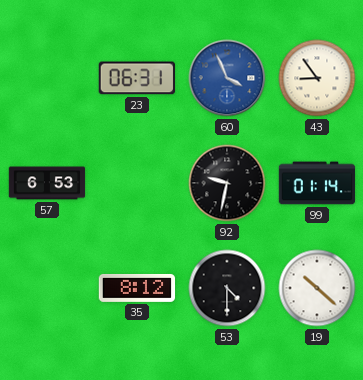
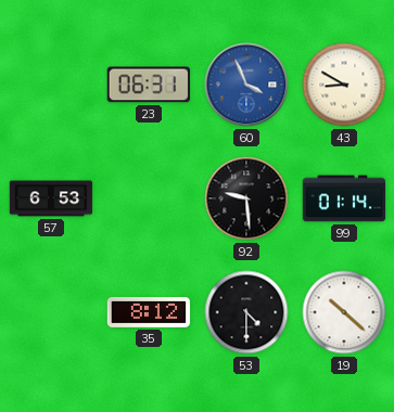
43: 8:54 -> 8:50
92: 9:32 -> 9:29
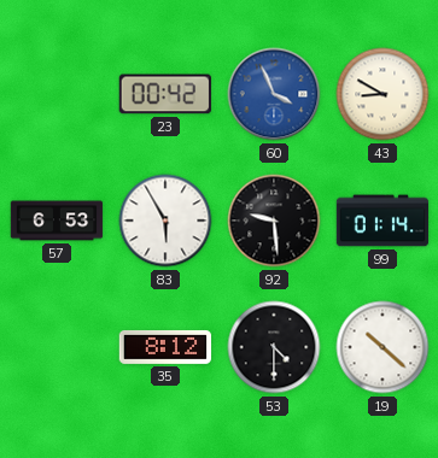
23: 06:31 -> 00:42
83: none -> 5:55
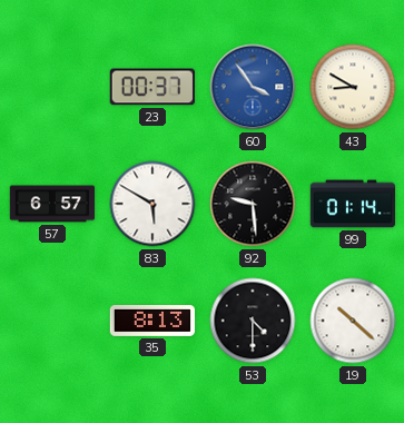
23: 00:42 -> 00:37
60: 3:56 -> 3:54
57: 6:53 -> 6:57
83: 5:55 -> 5:50
35: 8:12 -> 8:13
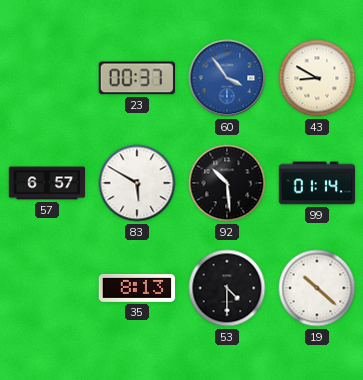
92: 9:29 -> 10:29
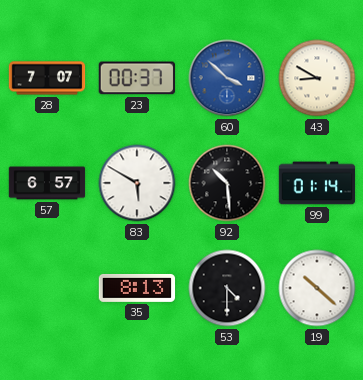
28: none -> 7:07
60: 3:54 -> 3:52
